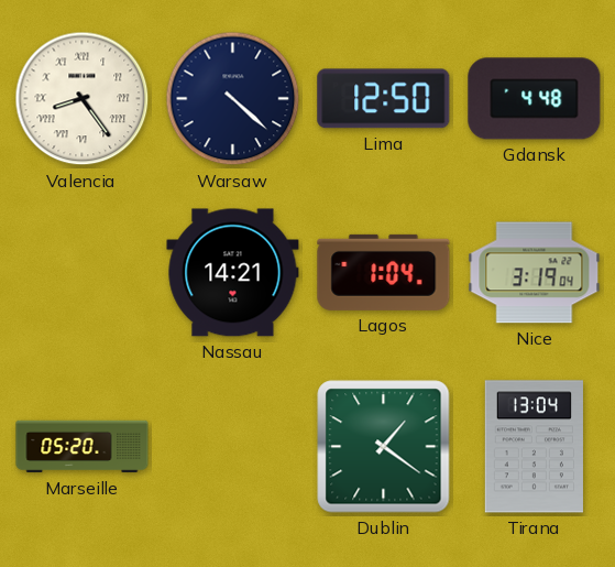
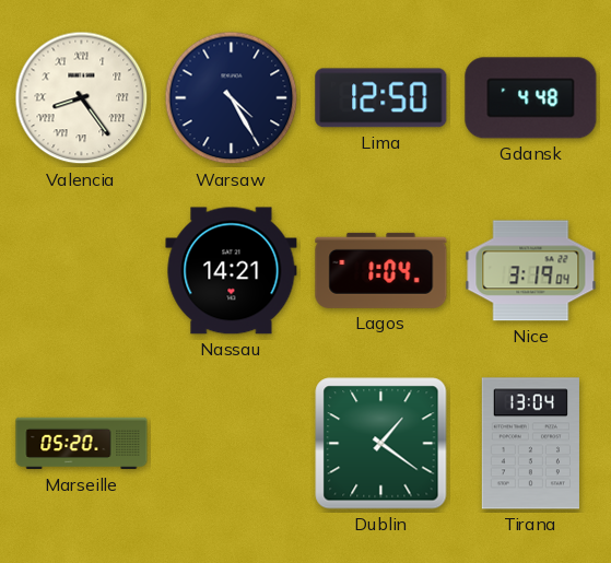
Warsaw: 4:22 -> 4:25
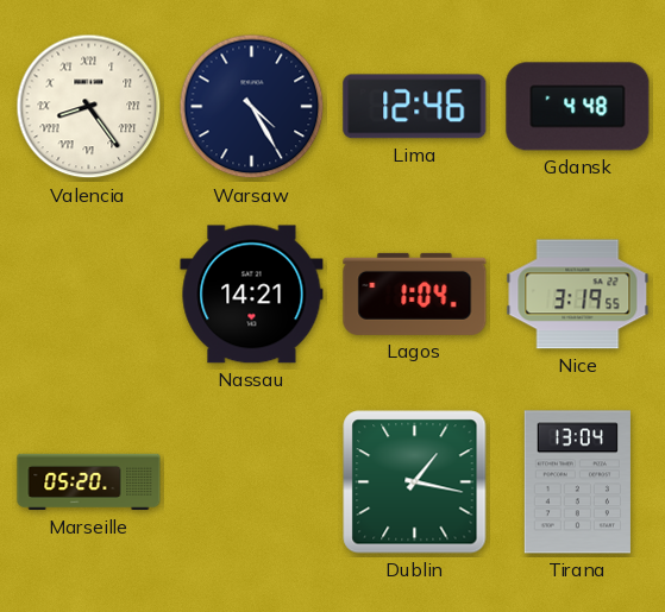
Lima: 12:50 -> 12:46
Nice: 3:19:04 -> 3:19:55
Dublin: 1:21 -> 1:17
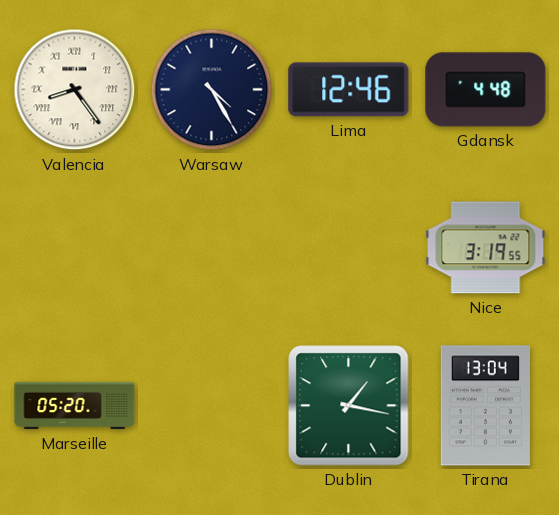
Nassau: 14:21 -> none
Lagos: 1:04 -> none
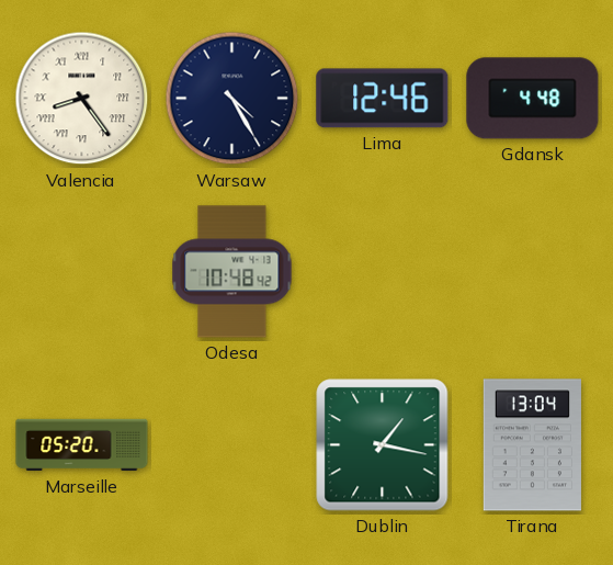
Odesa: none -> 10:48
Nice: 3:19 -> none
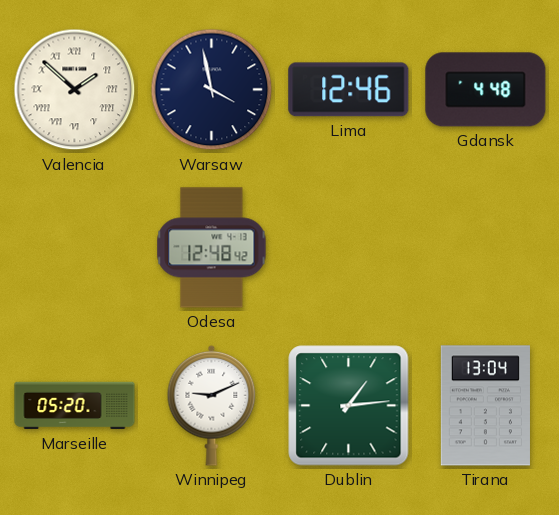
Valencia: 8:24 -> 1:52
Warsaw: 4:25 -> 3:58
Odesa: 10:48 -> 12:48
Winnipeg: none -> 9:11
Dublin: 1:17 -> 1:14
